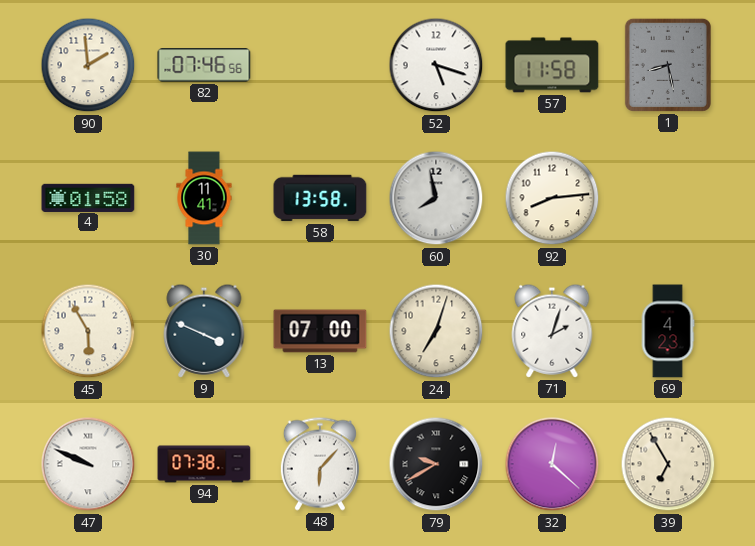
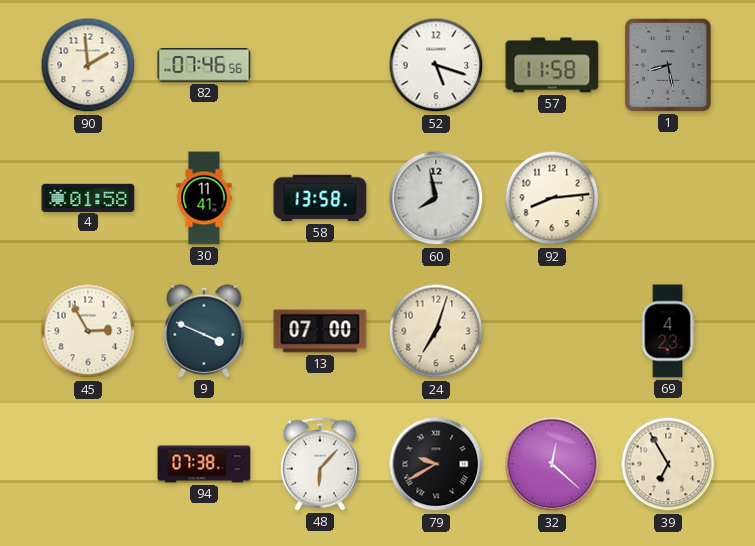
45: 5:55 -> 2:55
71: 2:03 -> none
47: 9:49 -> none
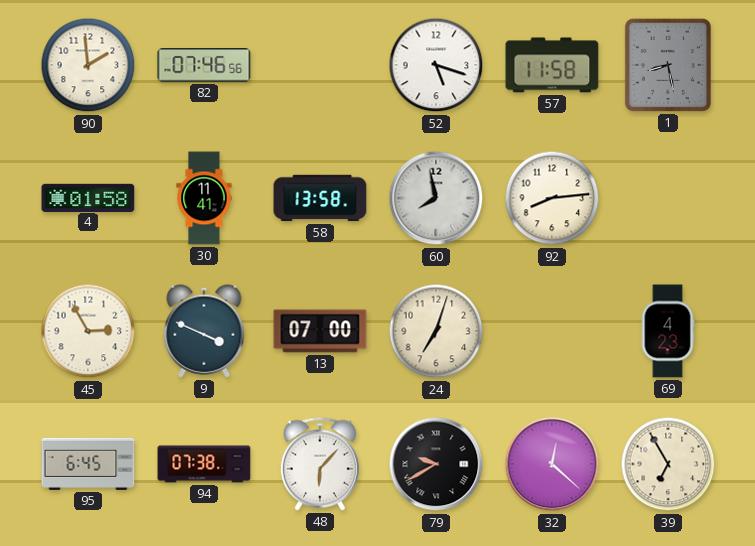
95: none -> 6:45
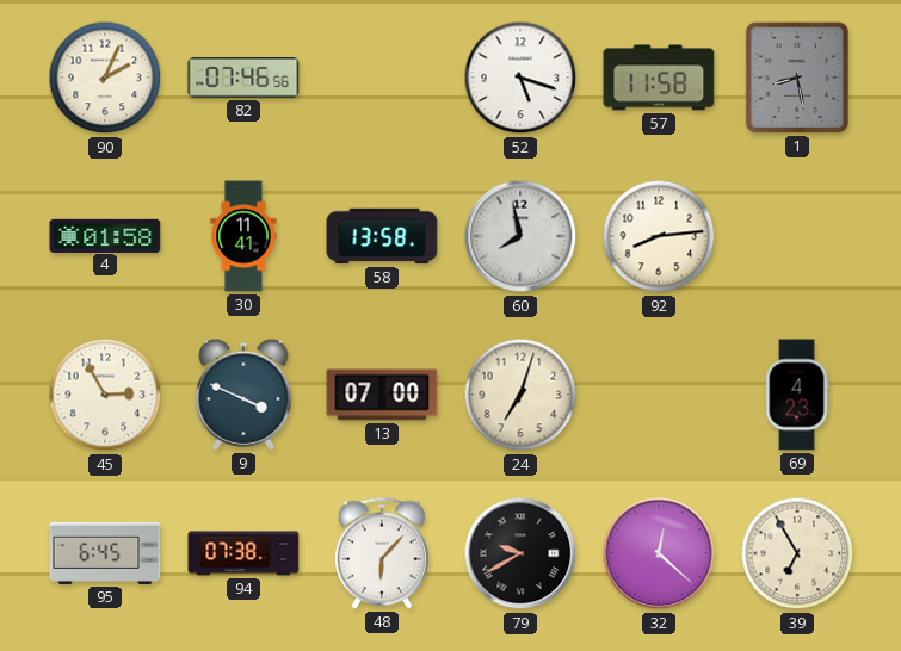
90: 1:59 -> 2:04
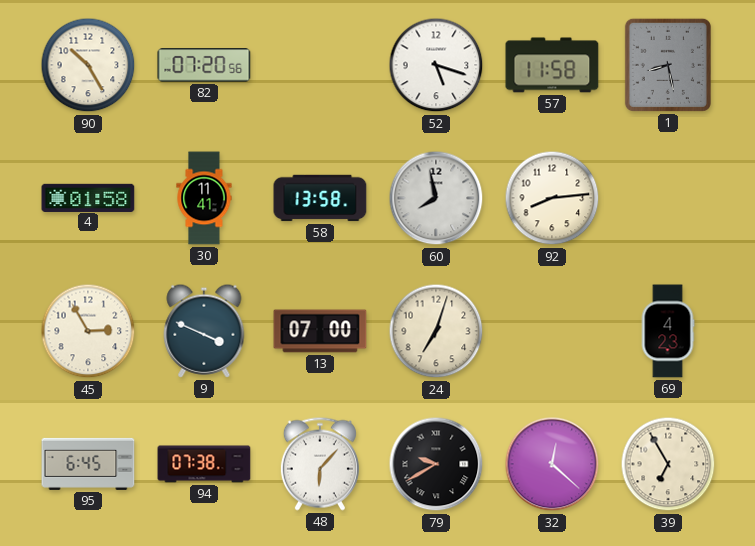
90: 2:04 -> 10:25
82: 07:46 -> 07:20
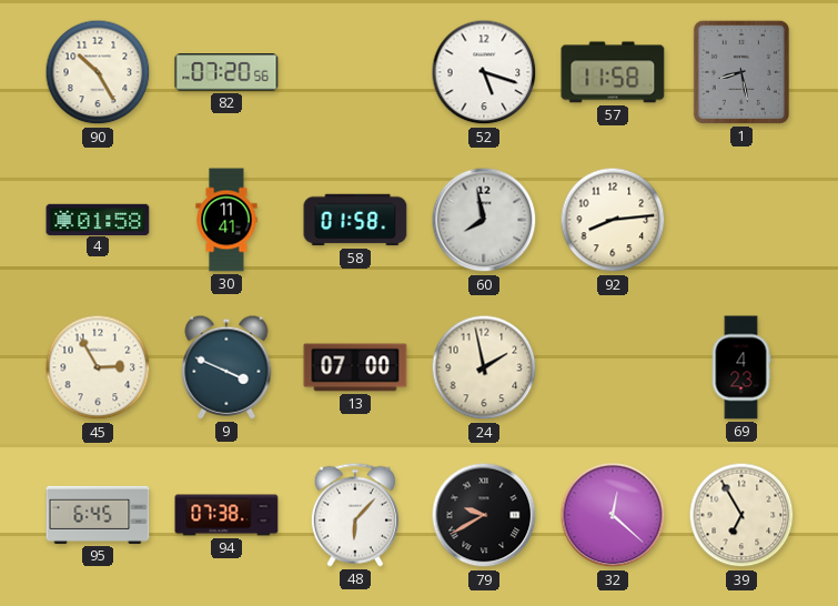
58: 13:58 -> 01:58
24: 7:03 -> 1:58
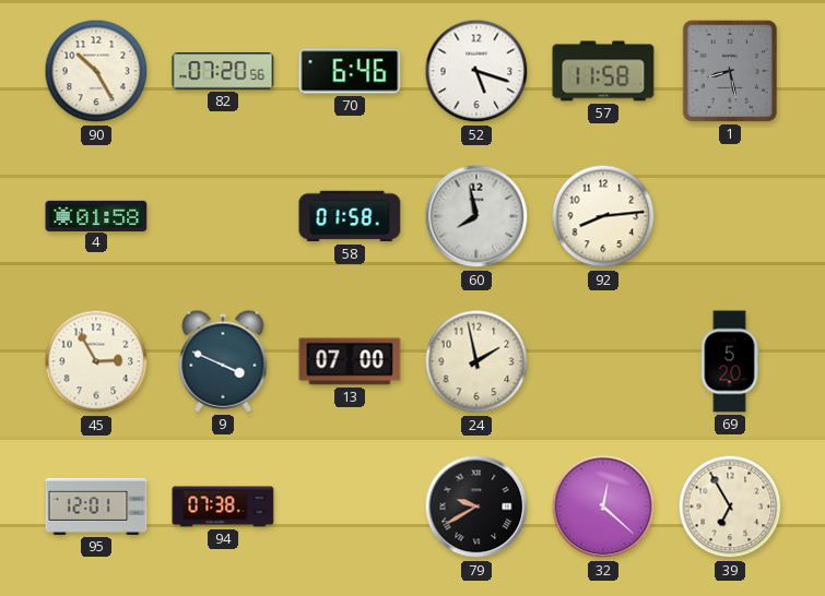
70: none -> 6:46
30: 11:41 -> none
69: 4:23 -> 5:20
95: 6:45 -> 12:01
48: 6:07 -> none
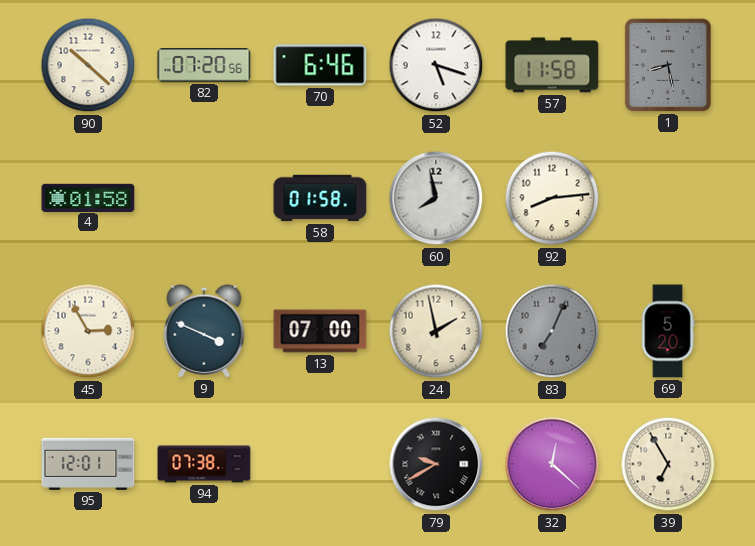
90: 10:25 -> 10:22
83: none -> 7:04
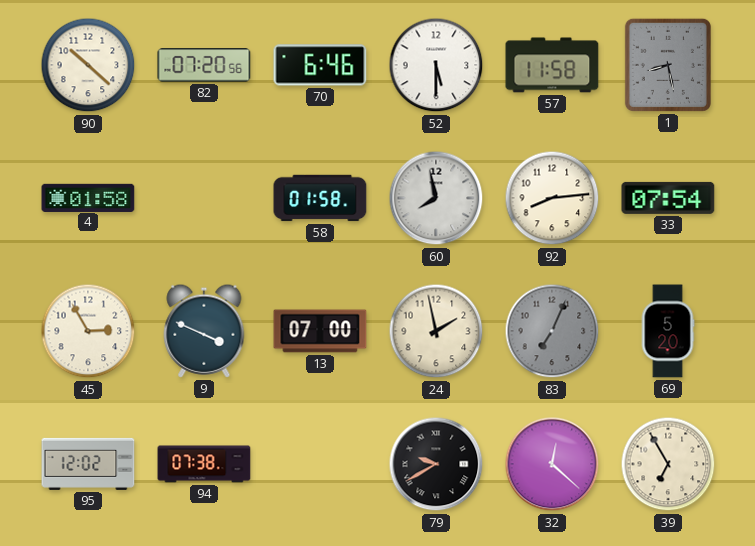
52: 5:18 -> 5:30
33: none -> 07:54
95: 12:01 -> 12:02
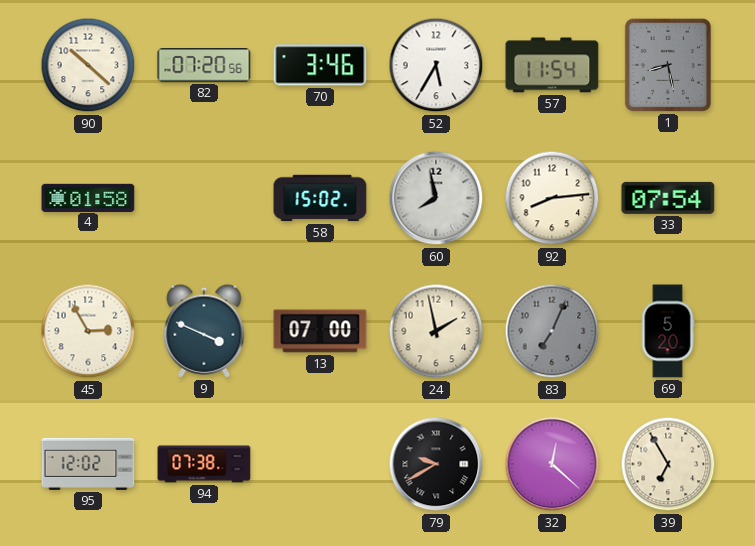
70: 6:46 -> 3:46
52: 5:30 -> 5:35
57: 11:58 -> 11:54
58: 01:58 -> 15:02
